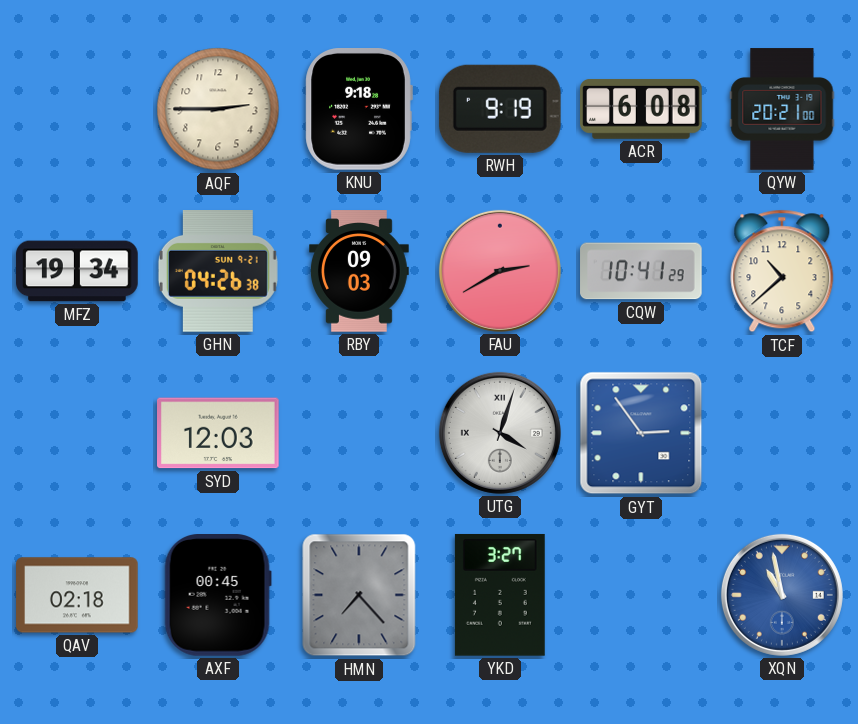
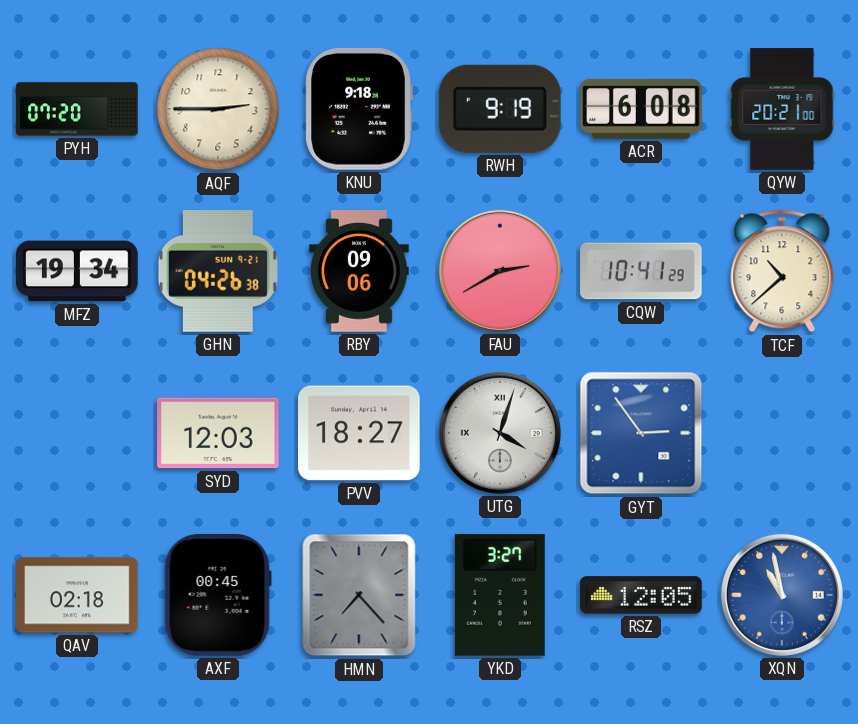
PYH: none -> 07:20
RBY: 09:03 -> 09:06
PVV: none -> 18:27
RSZ: none -> 12:05
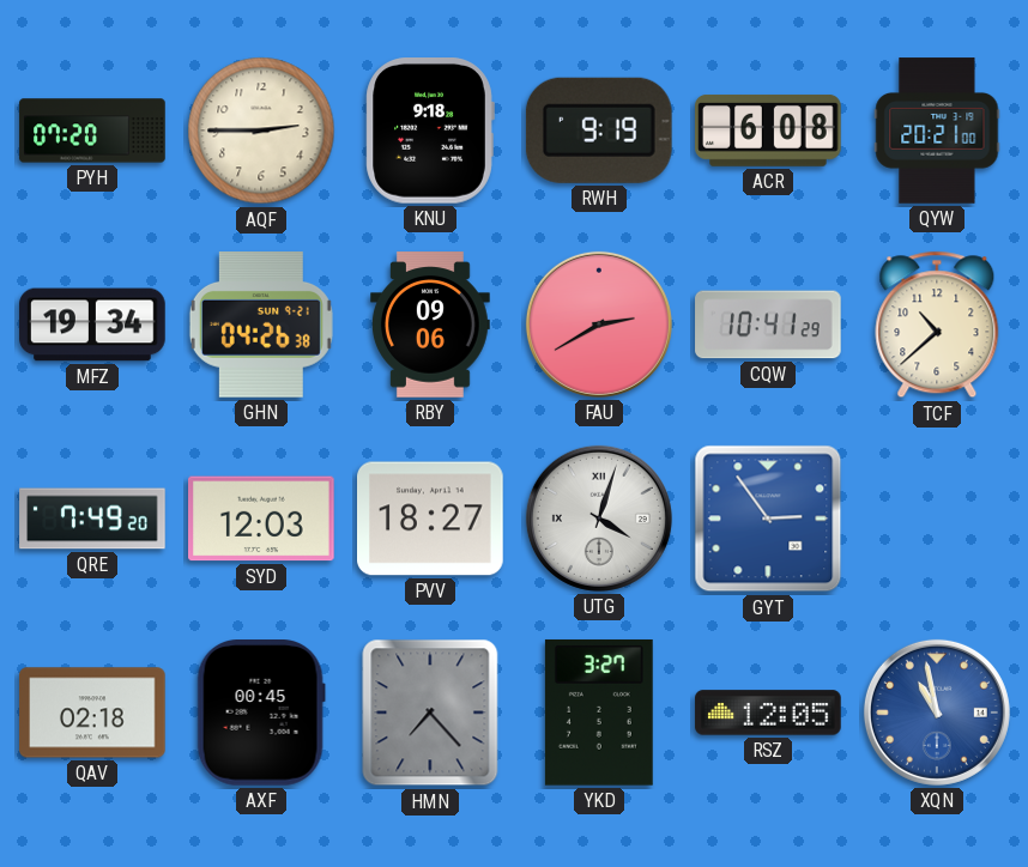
QRE: none -> 7:49
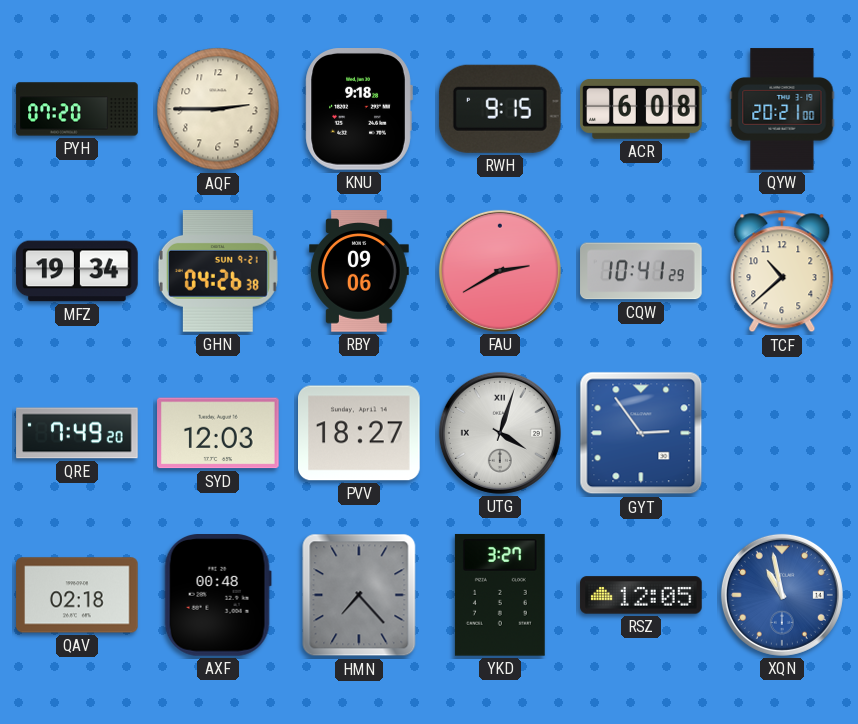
RWH: 9:19 -> 9:15
AXF: 00:45 -> 00:48
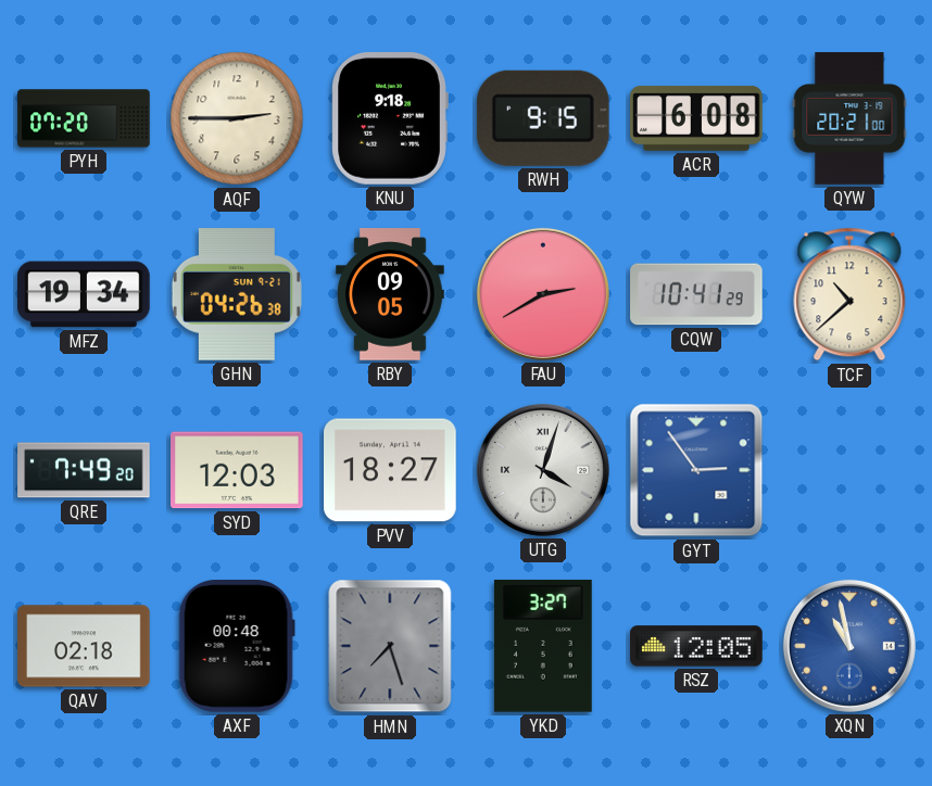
RBY: 09:06 -> 09:05
HMN: 7:23 -> 7:27
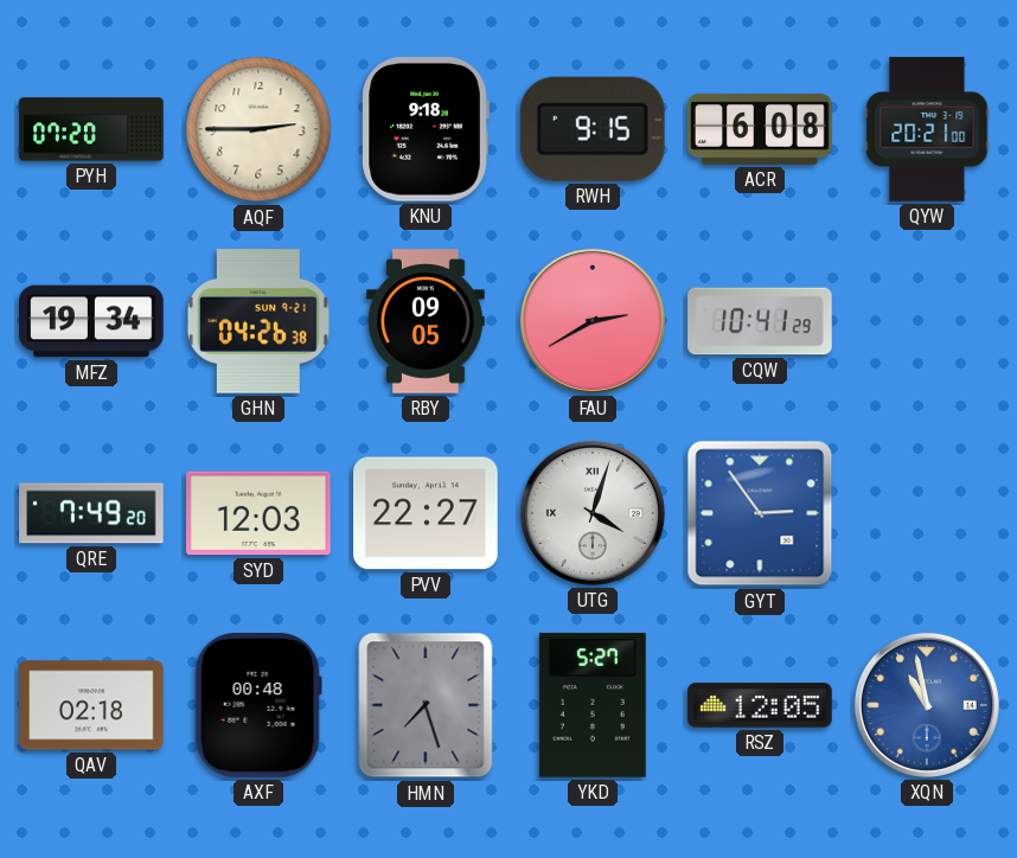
TCF: 10:38 -> none
PVV: 18:27 -> 22:27
YKD: 3:27 -> 5:27
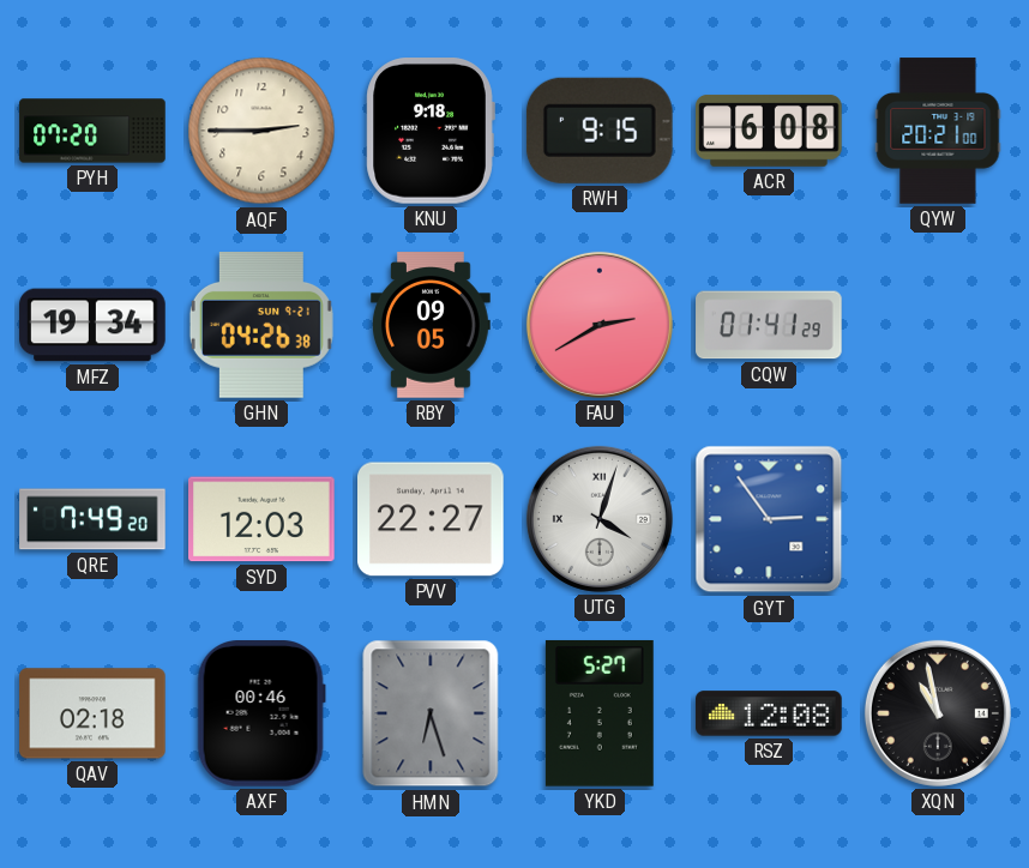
CQW: 10:41 -> 01:41
AXF: 00:48 -> 00:46
HMN: 7:27 -> 6:27
RSZ: 12:05 -> 12:08
XQN dial: blue -> black
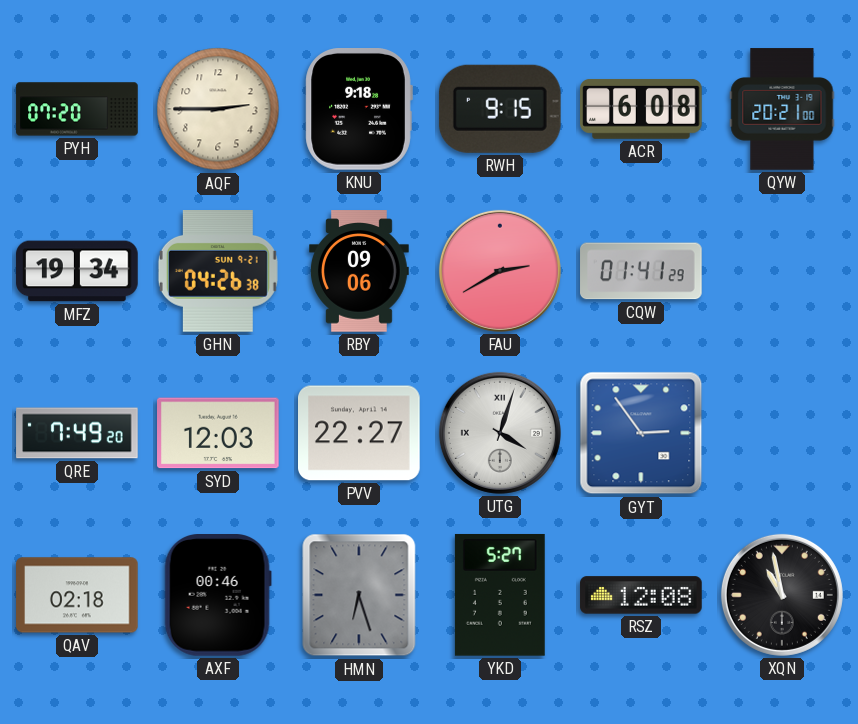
RBY: 09:05 -> 09:06
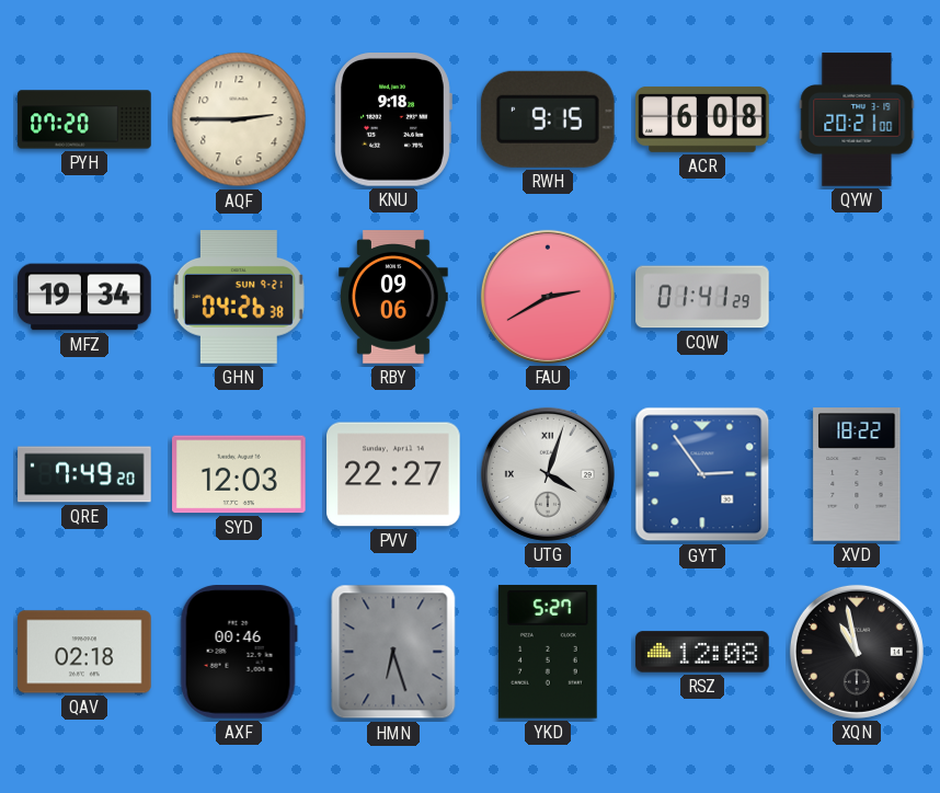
XVD: none -> 18:22
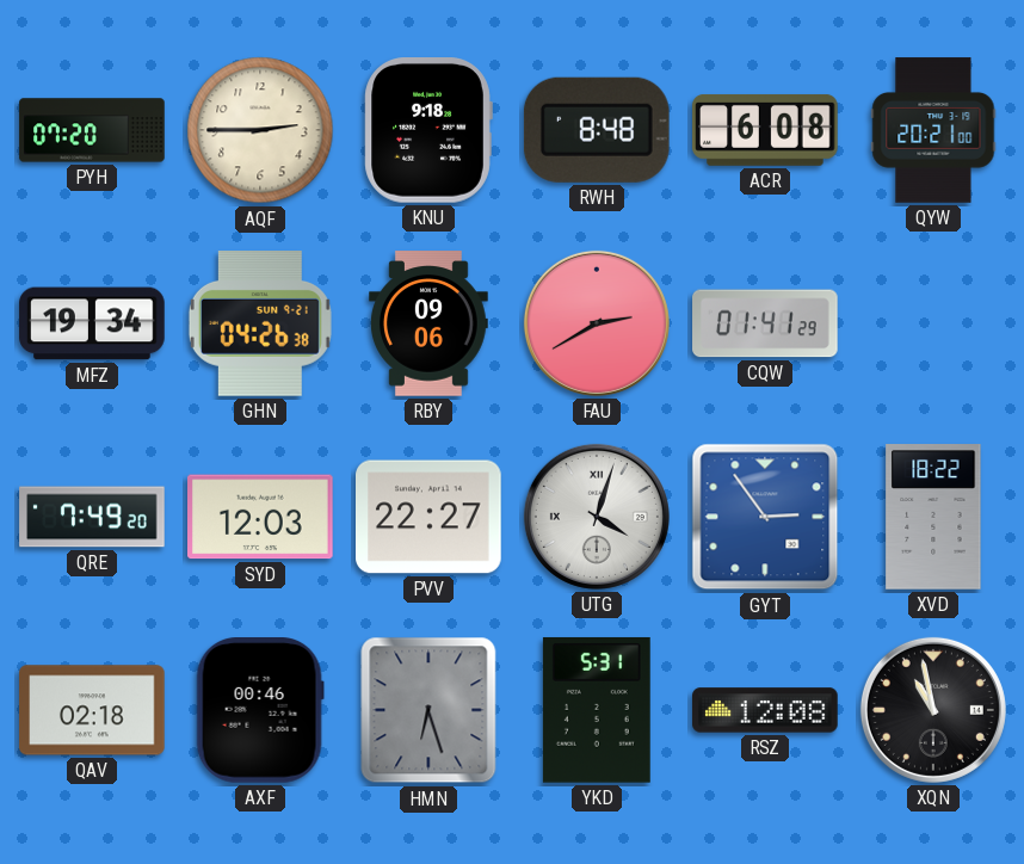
RWH: 9:15 -> 8:48
YKD: 5:27 -> 5:31
